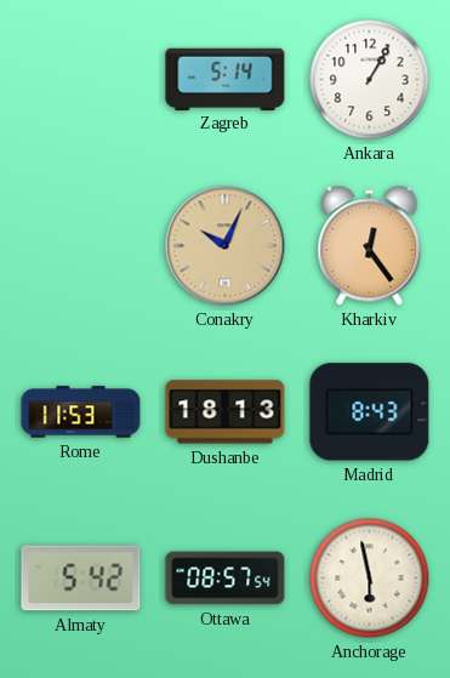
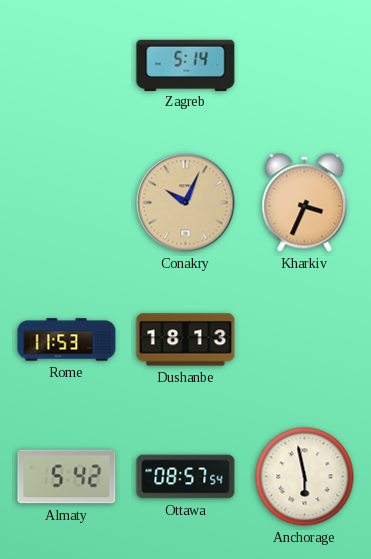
Ankara: 1:05 -> none
Kharkiv: 12:24 -> 3:34
Madrid: 8:43 -> none
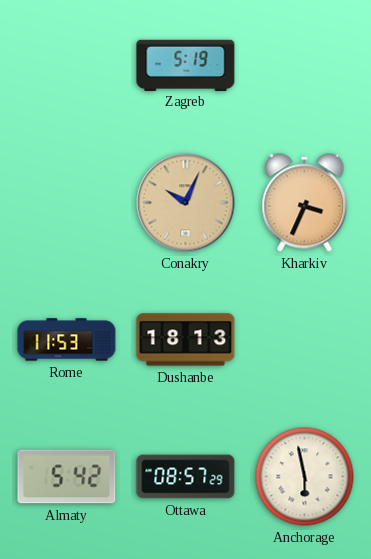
Zagreb: 5:14 -> 5:19
Ottawa: 08:57:54 -> 08:57:29
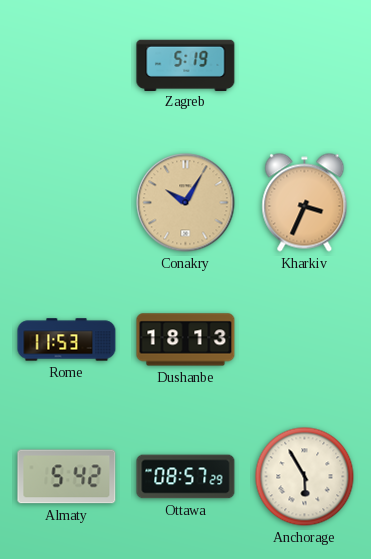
Conakry: 10:04 -> 10:05
Anchorage: 5:58 -> 5:55
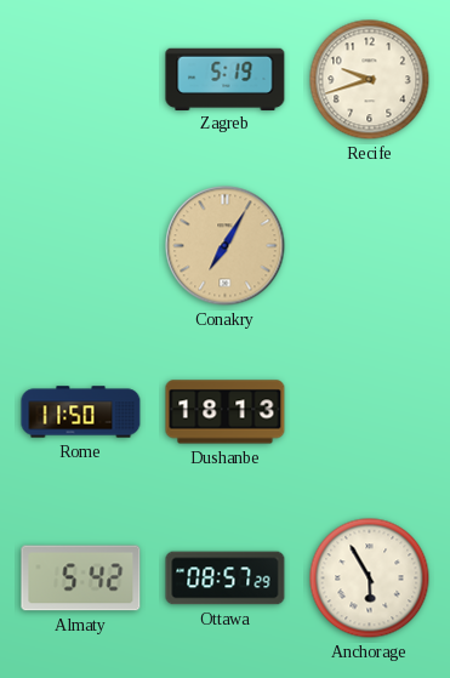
Recife: none -> 9:42
Conakry: 10:05 -> 7:05
Kharkiv: 3:34 -> none
Rome: 11:53 -> 11:50
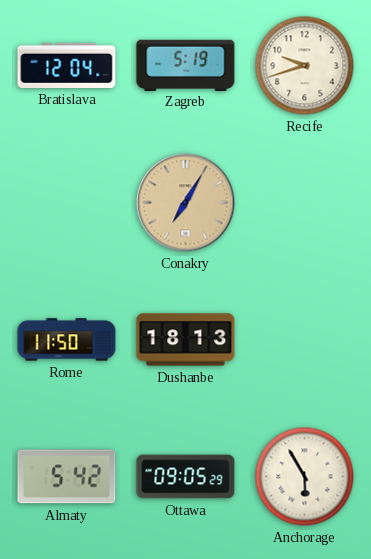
Bratislava: none -> 12:04
Ottawa: 08:57 -> 09:05
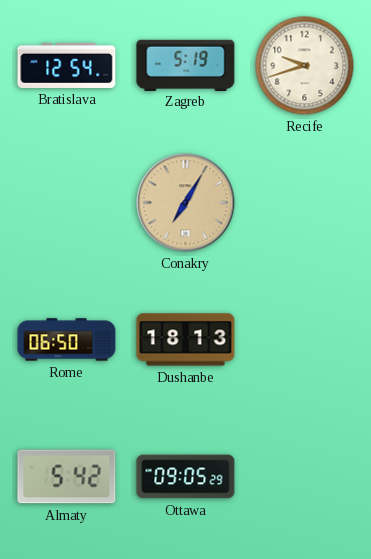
Bratislava: 12:04 -> 12:54
Rome: 11:50 -> 06:50
Anchorage: 5:55 -> none
